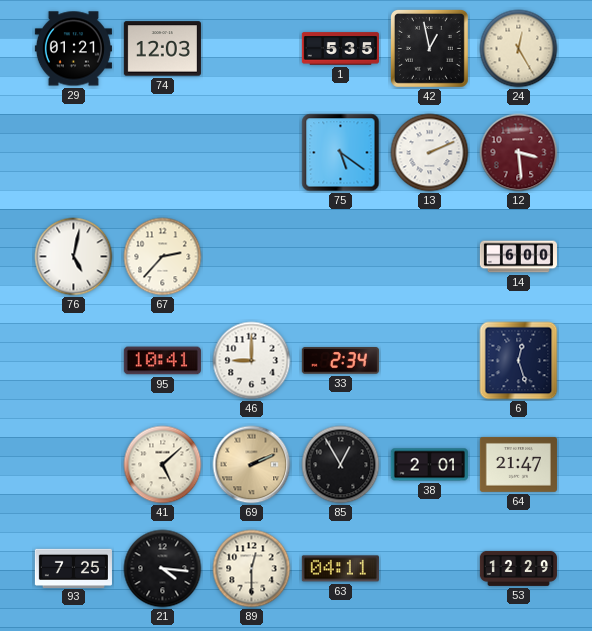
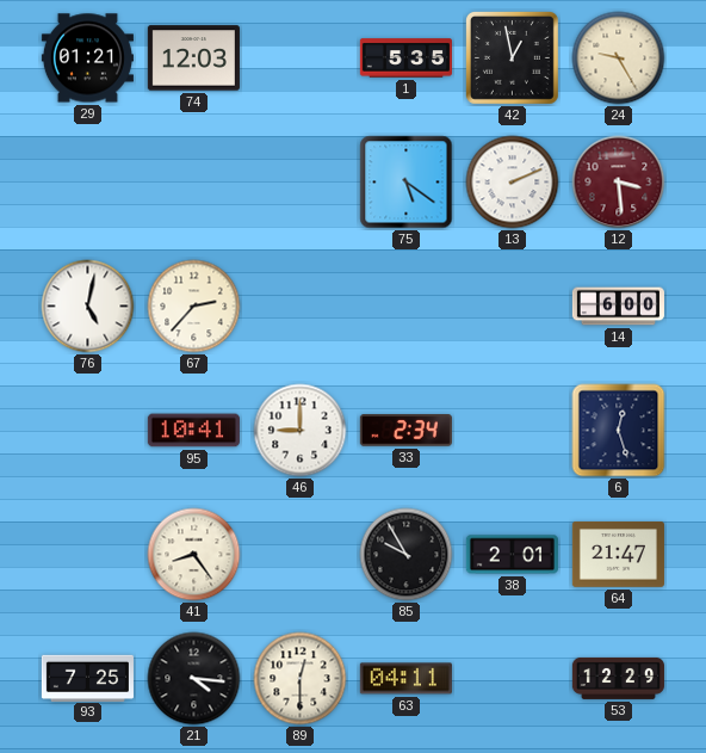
24: 12:25 -> 9:25
41: 5:08 -> 8:24
69: 2:11 -> none
85: 12:55 -> 9:55
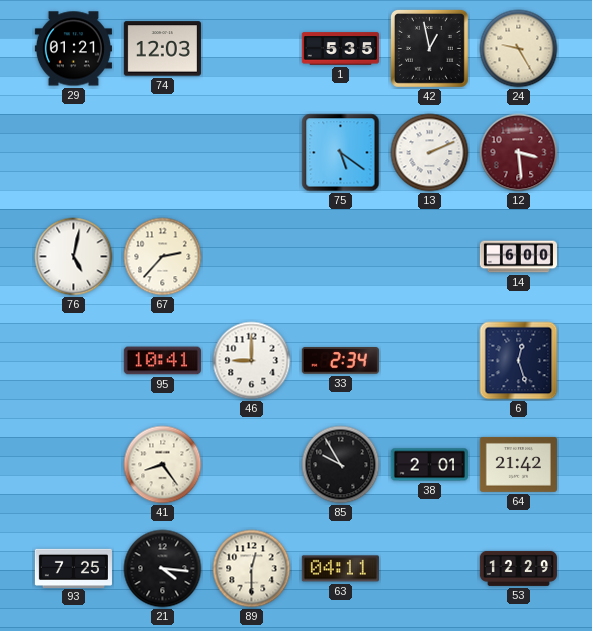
64: 21:47 -> 21:42
